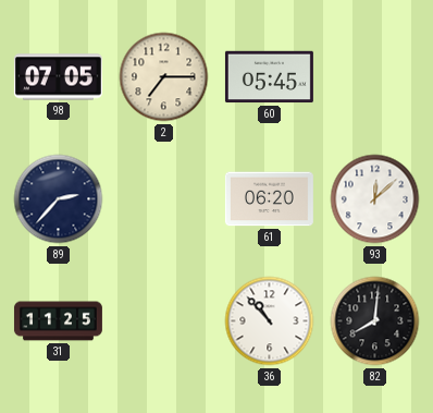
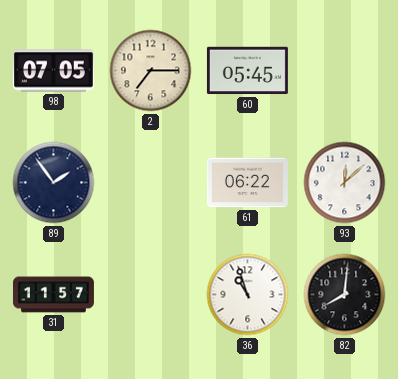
89: 2:37 -> 1:54
61: 06:20 -> 06:22
31: 11:25 -> 11:57
36: 10:53 -> 10:57
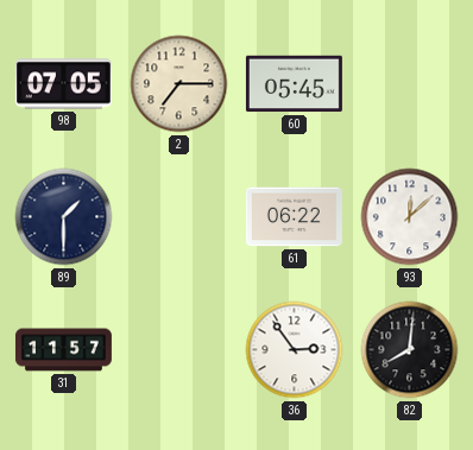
89: 1:54 -> 1:30
36: 10:57 -> 2:54
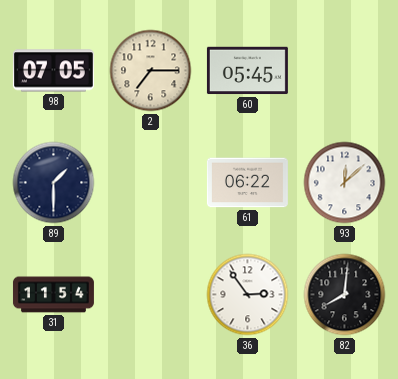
31: 11:57 -> 11:54
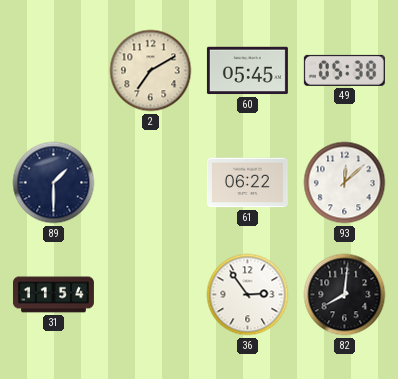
98: 07:05 -> none
2: 7:15 -> 7:10
49: none -> 05:38
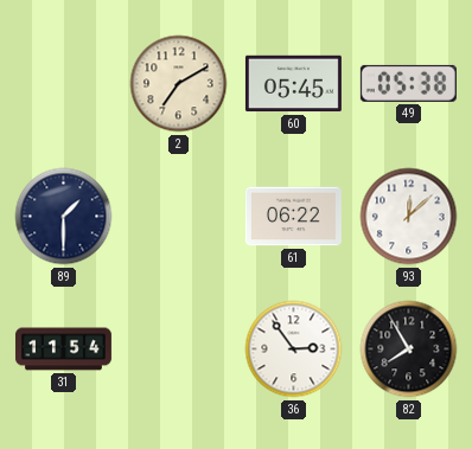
82: 8:01 -> 7:55
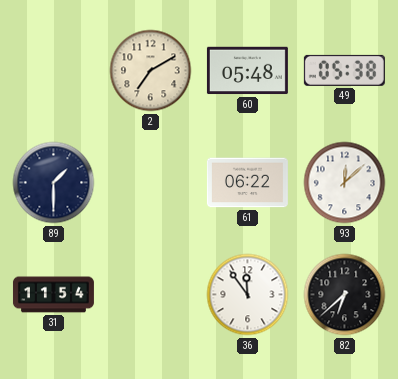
60: 05:45 -> 05:48
36: 2:54 -> 11:54
82: 7:55 -> 6:38
